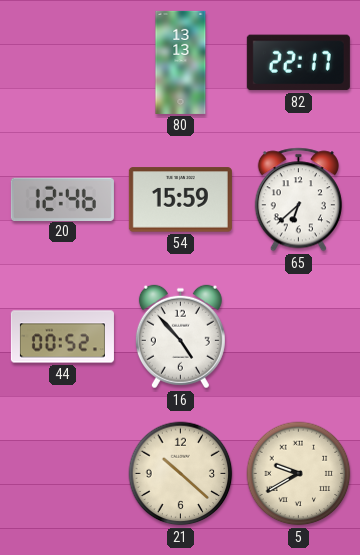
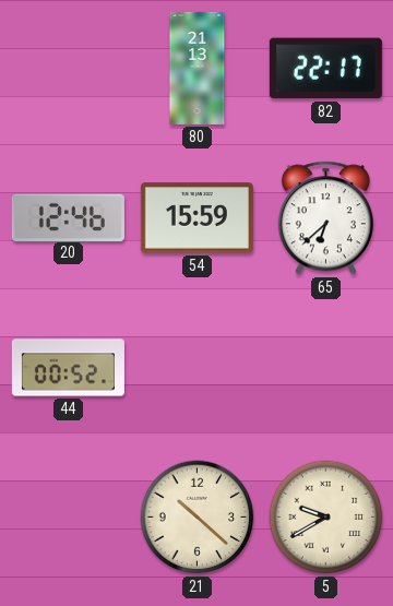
80: 13:13 -> 21:13
16: 4:53 -> none
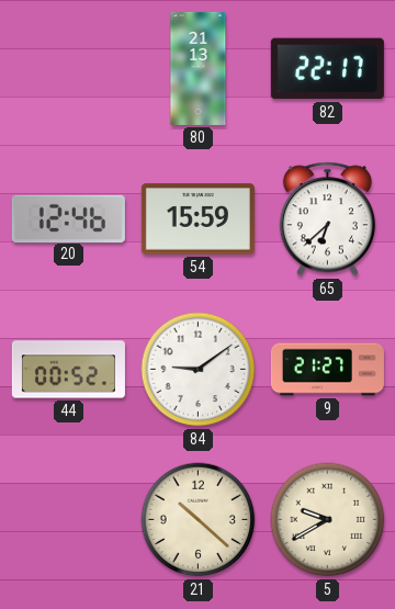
84: none -> 9:09
9: none -> 21:27
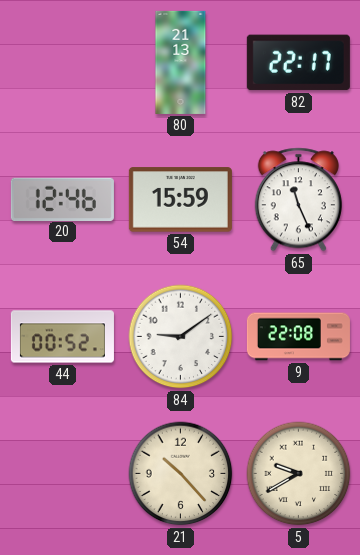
65: 6:38 -> 11:26
9: 21:27 -> 22:08
21: 10:22 -> 10:23
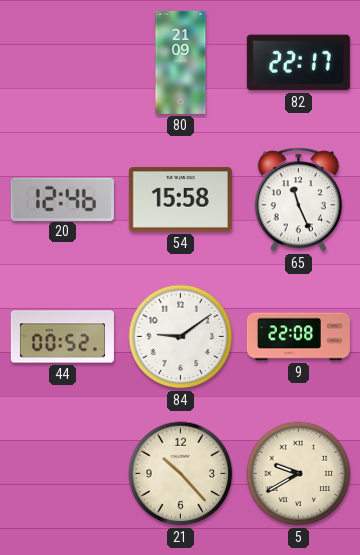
80: 21:13 -> 21:09
54: 15:59 -> 15:58
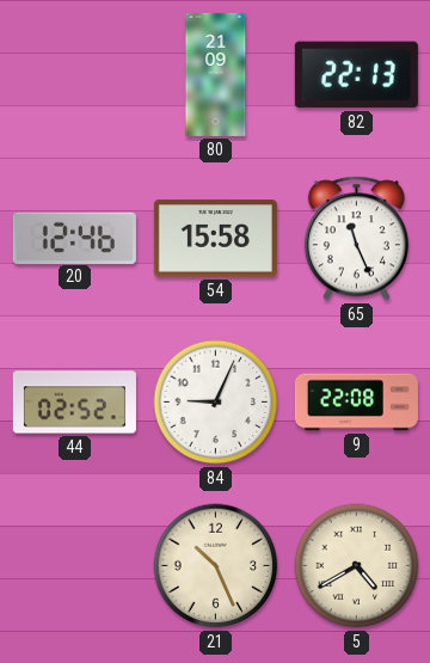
82: 22:17 -> 22:13
44: 00:52 -> 02:52
84: 9:09 -> 9:04
21: 10:23 -> 10:26
5: 9:40 -> 4:40
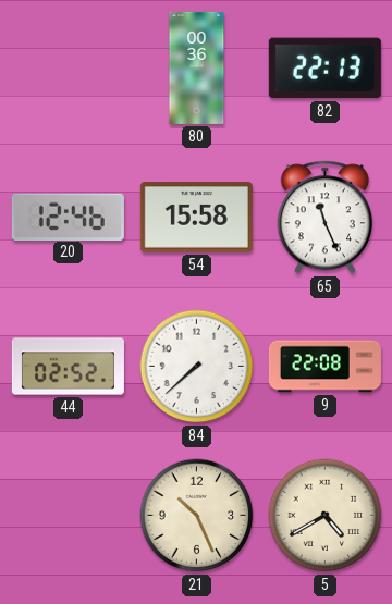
80: 21:09 -> 00:36
84: 9:04 -> 7:38
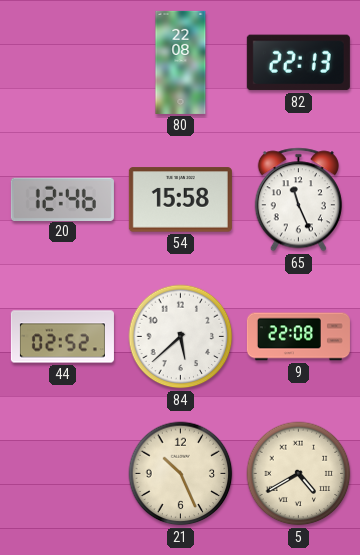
80: 00:36 -> 22:08
84: 7:38 -> 5:38
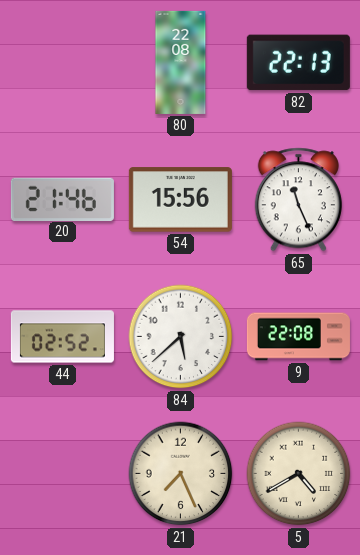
20: 12:46 -> 21:46
54: 15:58 -> 15:56
21: 10:26 -> 7:26
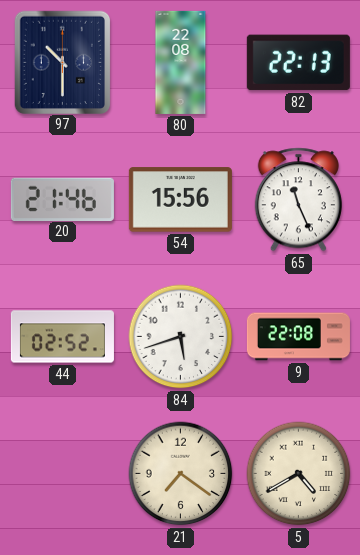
97: none -> 10:30
84: 5:38 -> 5:42
21: 7:26 -> 7:21
